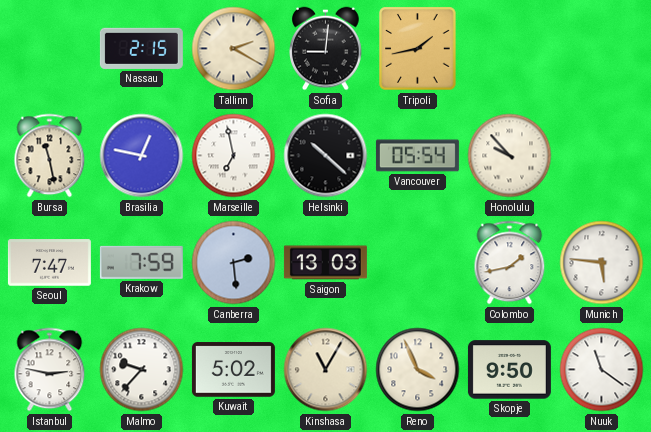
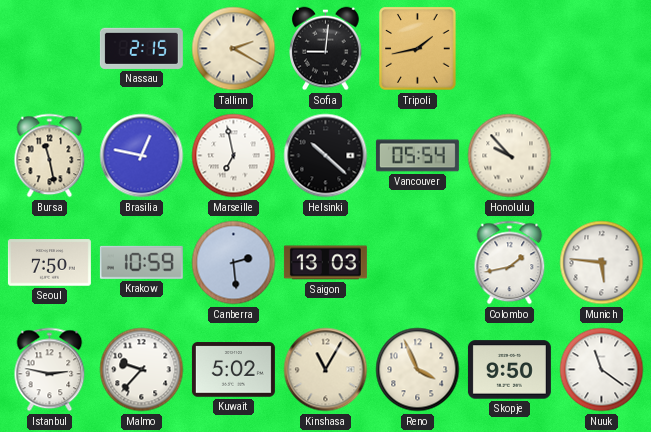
Seoul: 7:47 -> 7:50
Krakow: 7:59 -> 10:59
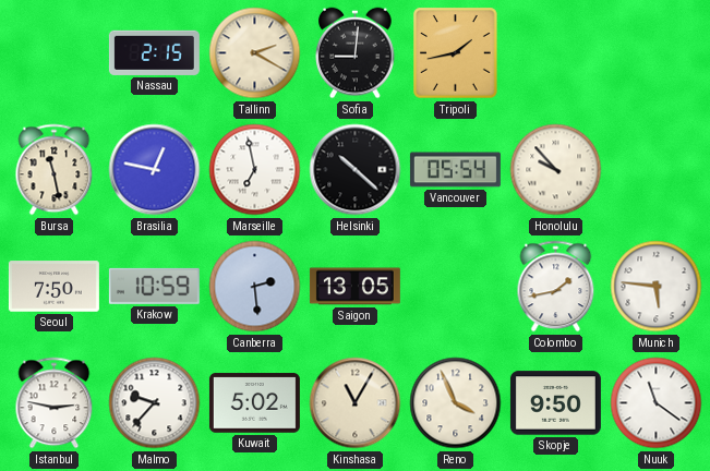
Saigon: 13:03 -> 13:05
